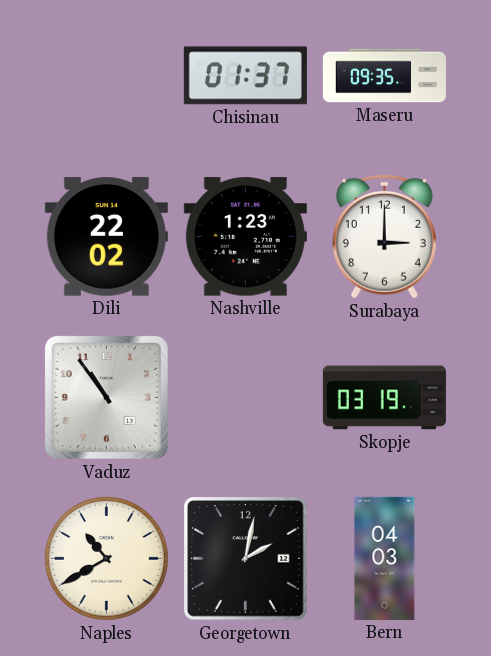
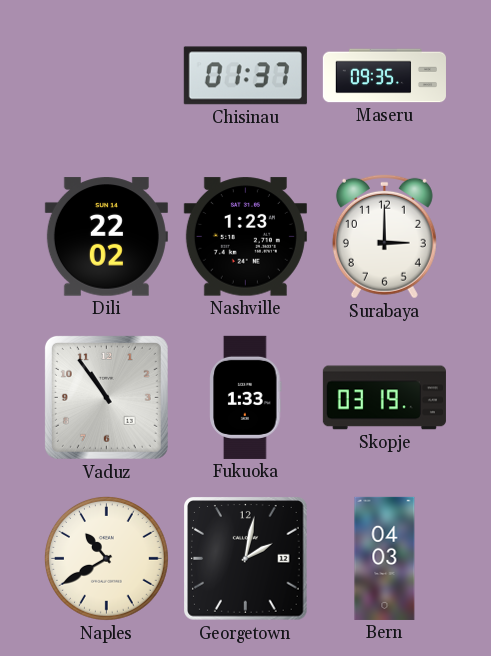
Fukuoka: none -> 1:33
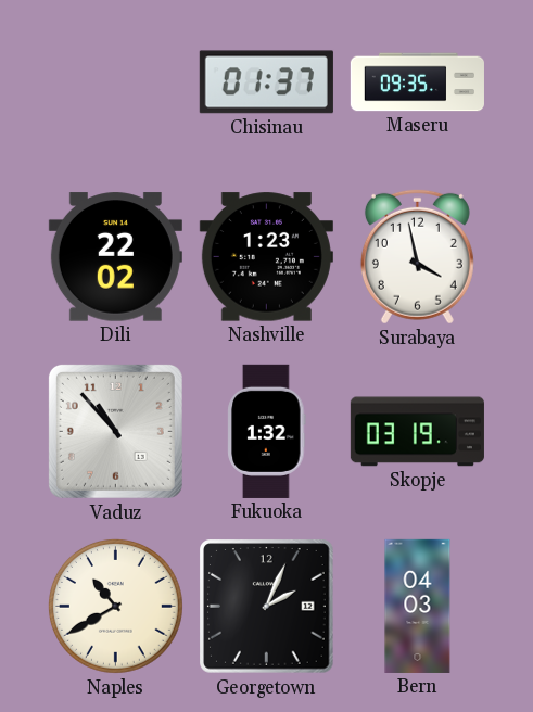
Surabaya: 3:00 -> 3:58
Vaduz: 10:54 -> 10:53
Fukuoka: 1:33 -> 1:32
Georgetown: 2:02 -> 2:04
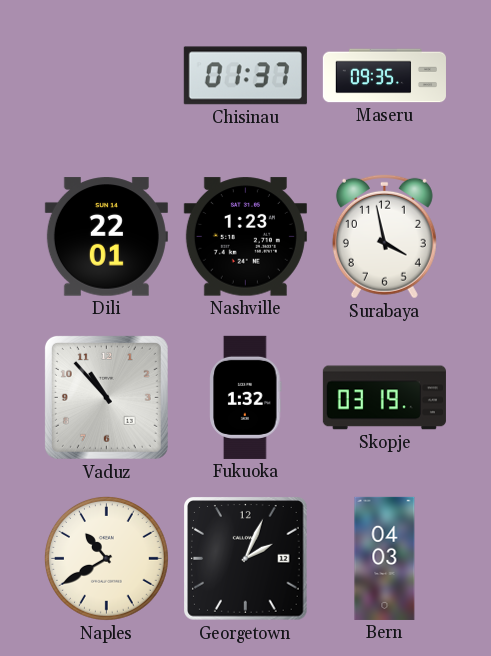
Dili: 22:02 -> 22:01
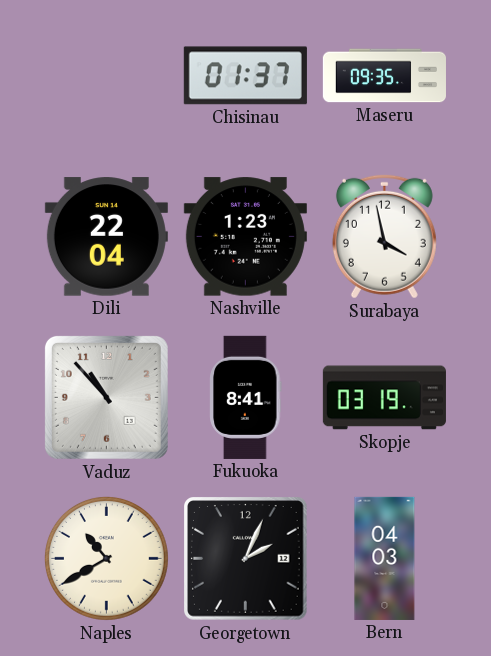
Dili: 22:01 -> 22:04
Fukuoka: 1:32 -> 8:41
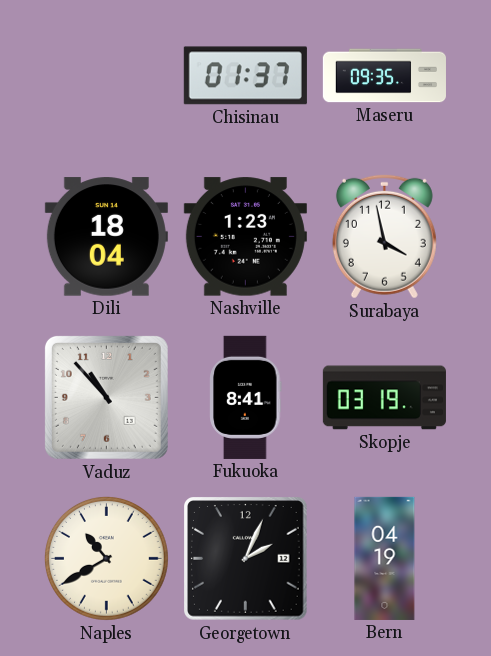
Dili: 22:04 -> 18:04
Bern: 04:03 -> 04:19
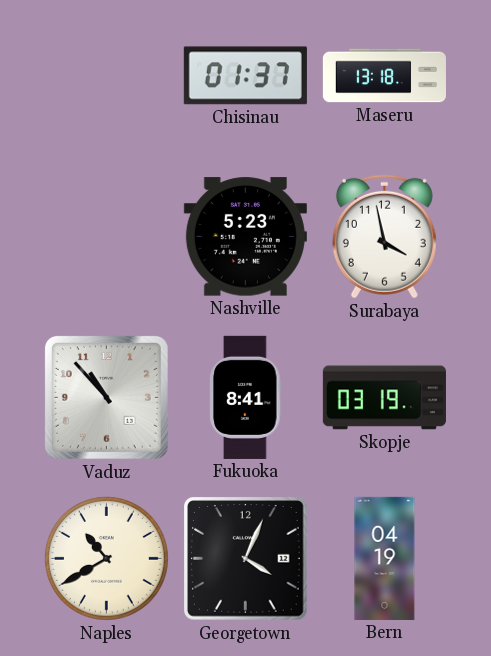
Maseru: 09:35 -> 13:18
Dili: 18:04 -> none
Nashville: 1:23 -> 5:23
Georgetown: 2:04 -> 4:04
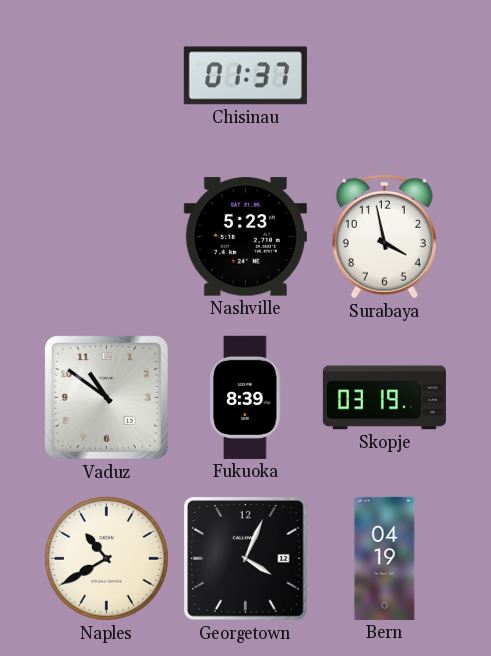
Maseru: 13:18 -> none
Vaduz: 10:53 -> 10:51
Fukuoka: 8:41 -> 8:39
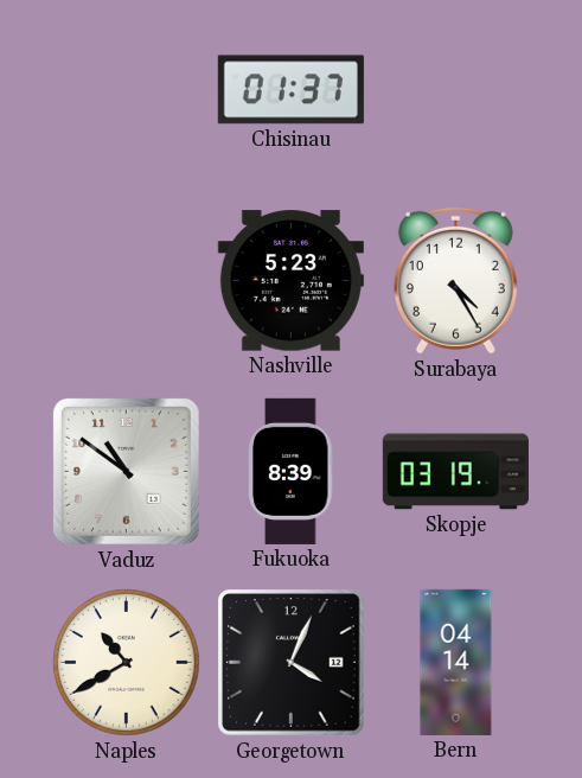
Surabaya: 3:58 -> 4:25
Bern: 04:19 -> 04:14
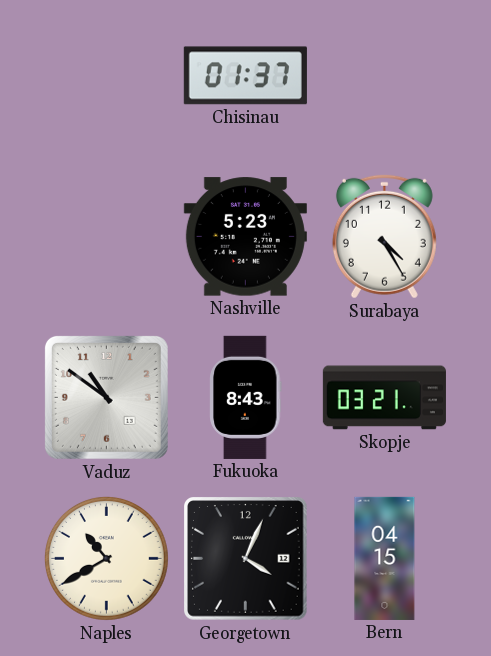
Fukuoka: 8:39 -> 8:43
Skopje: 03:19 -> 03:21
Bern: 04:14 -> 04:15
